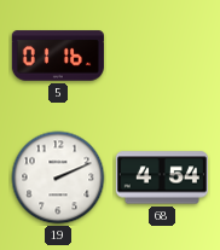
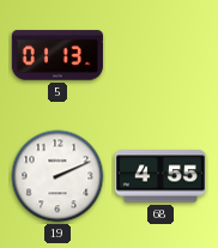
5: 01:16 -> 01:13
68: 4:54 -> 4:55
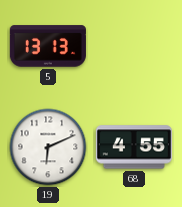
5: 01:13 -> 13:13
19: 2:11 -> 6:11
